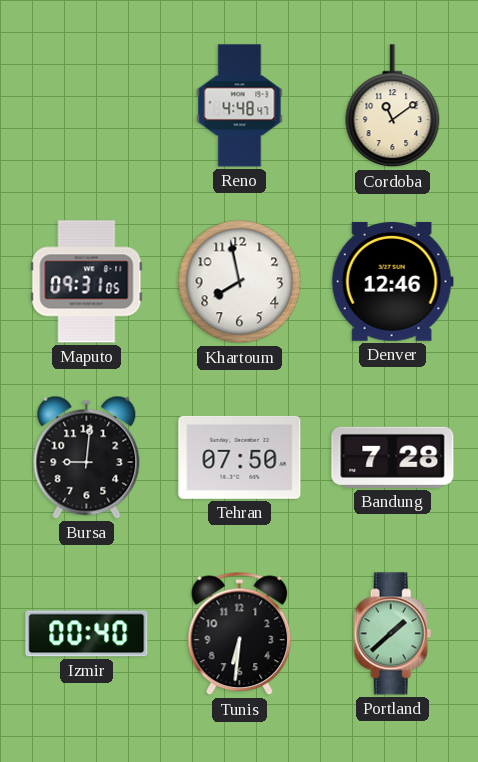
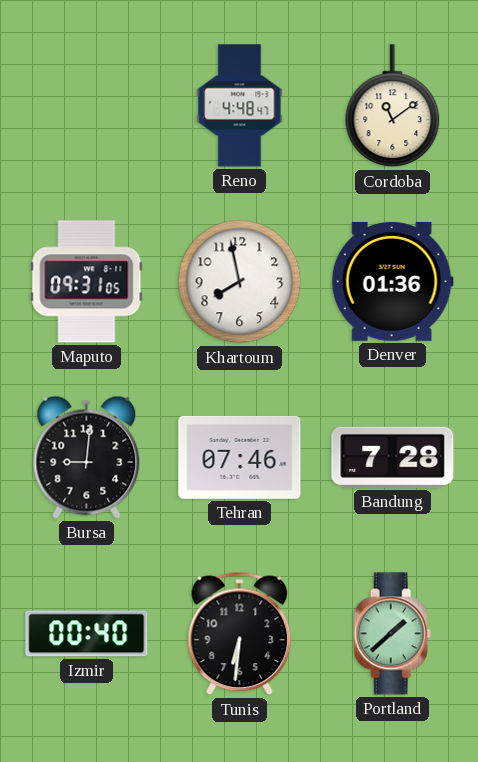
Denver: 12:46 -> 01:36
Tehran: 07:50 -> 07:46
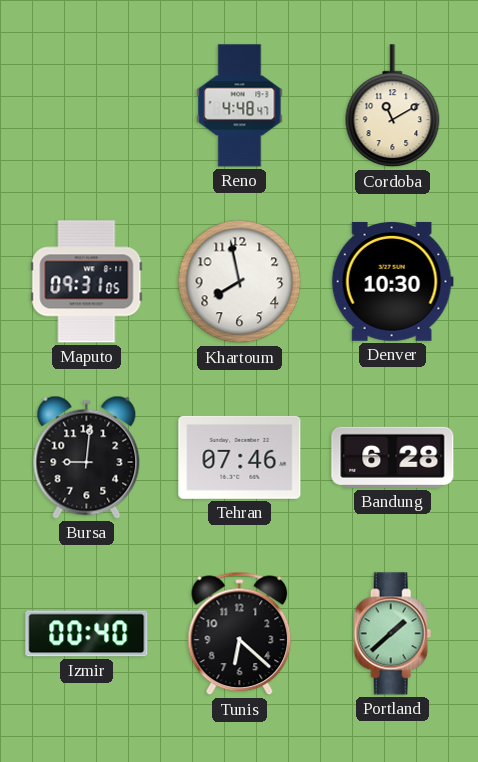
Cordoba: 11:09 -> 11:10
Denver: 01:36 -> 10:30
Bandung: 7:28 -> 6:28
Tunis: 6:31 -> 6:22
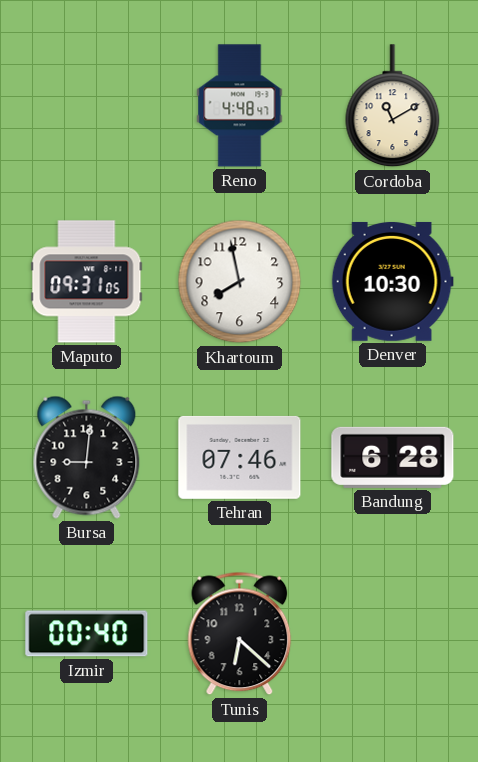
Portland: 1:38 -> none
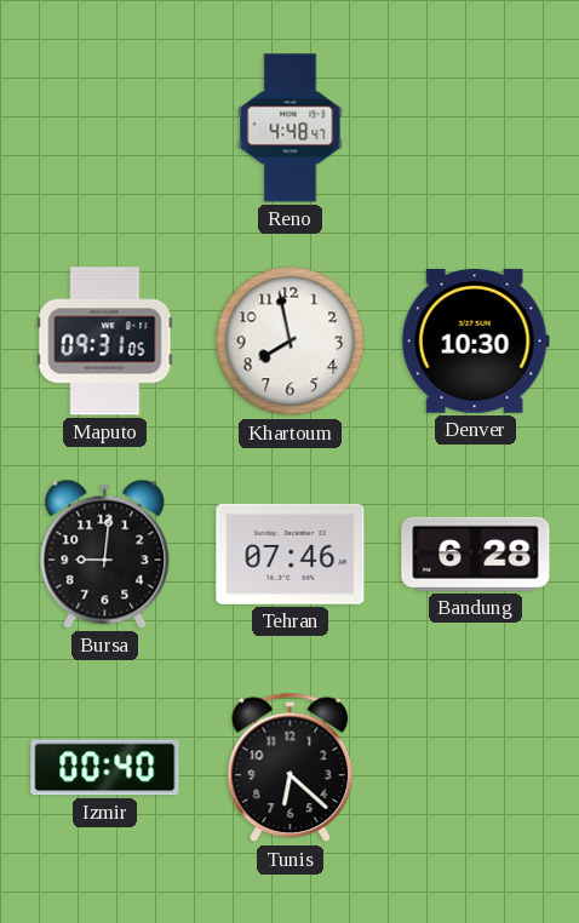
Cordoba: 11:10 -> none
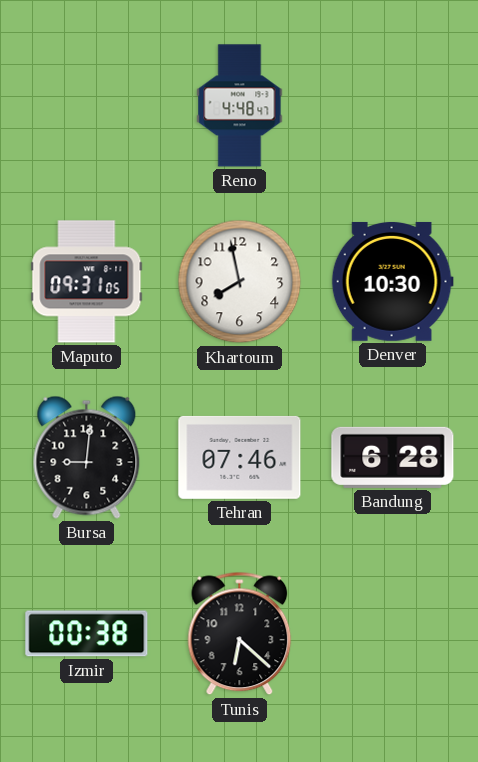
Izmir: 00:40 -> 00:38
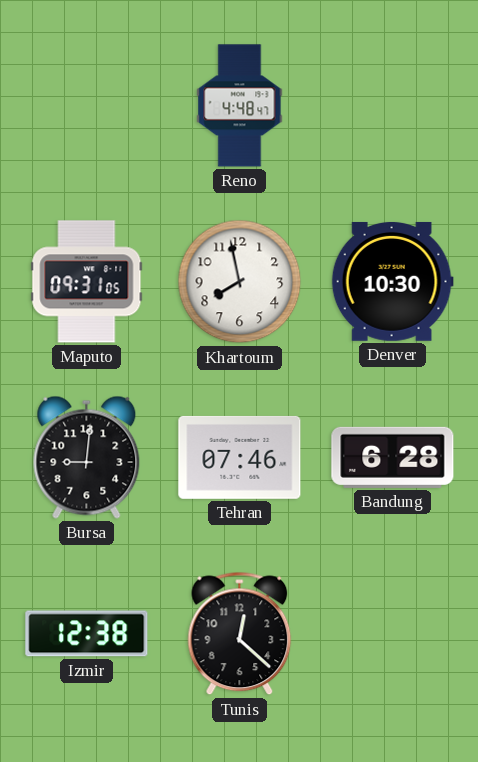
Izmir: 00:38 -> 12:38
Tunis: 6:22 -> 12:22
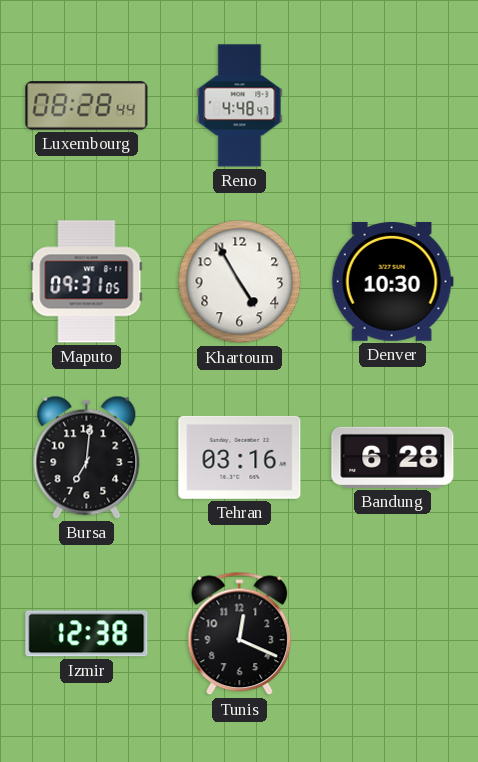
Luxembourg: none -> 08:28
Khartoum: 7:58 -> 4:55
Bursa: 9:01 -> 7:01
Tehran: 07:46 -> 03:16
Tunis: 12:22 -> 12:19
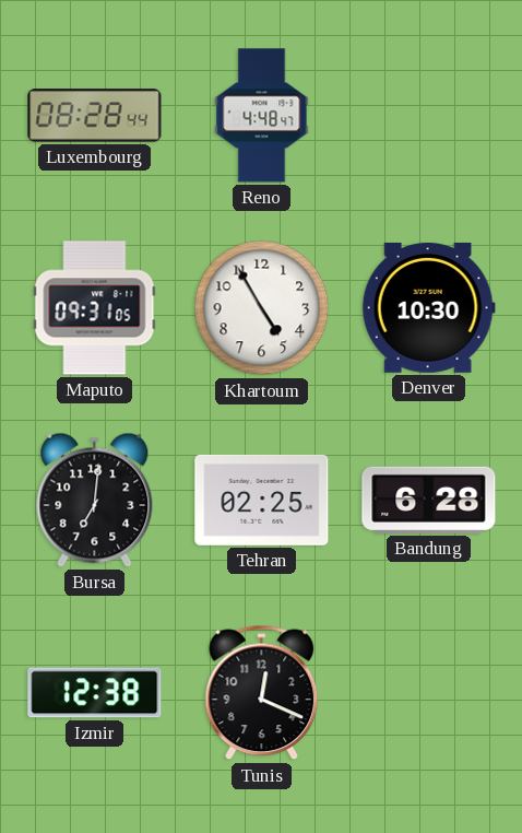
Tehran: 03:16 -> 02:25
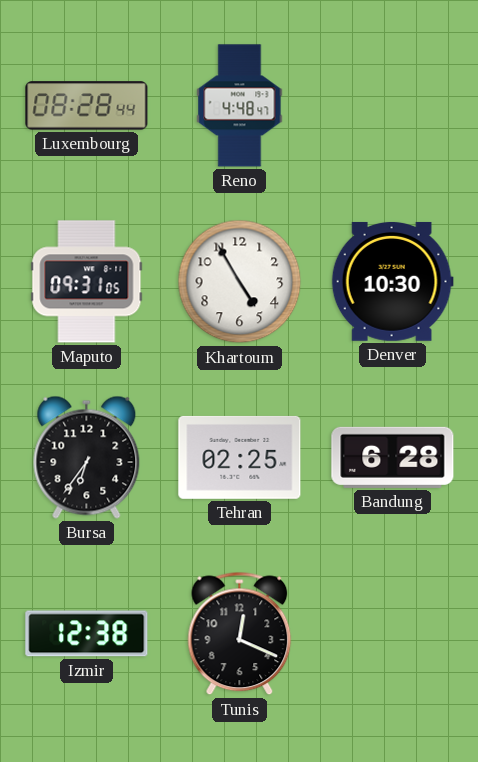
Bursa: 7:01 -> 6:36
